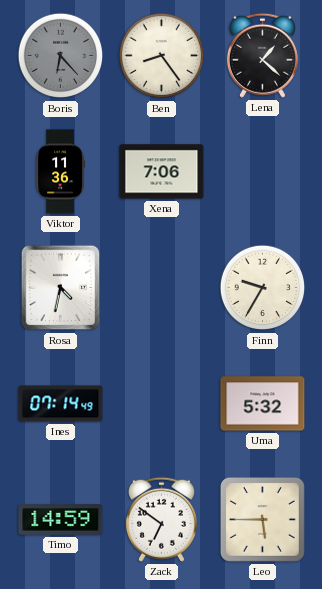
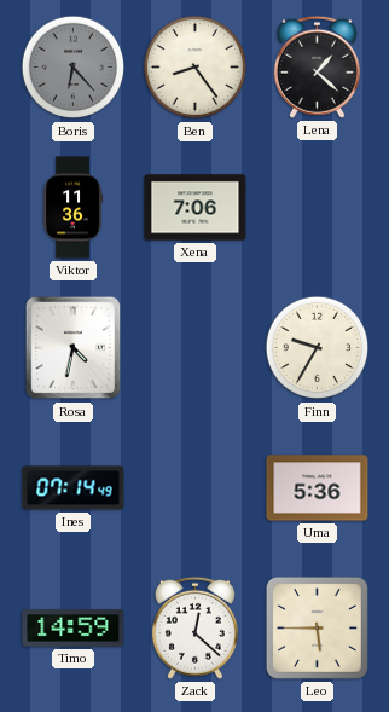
Uma: 5:32 -> 5:36
Zack: 6:51 -> 12:22
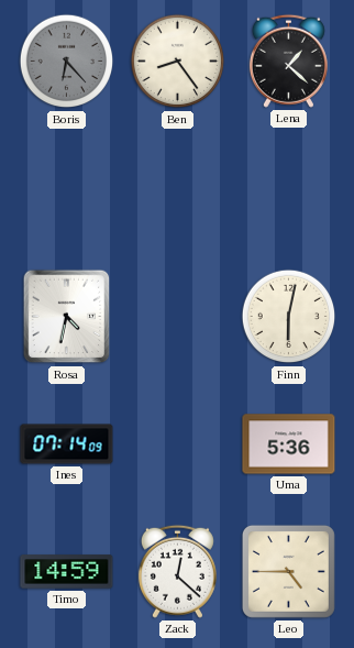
Viktor: 11:36 -> none
Xena: 7:06 -> none
Finn: 9:35 -> 6:02
Ines: 07:14:49 -> 07:14:09
Leo: 5:45 -> 4:45
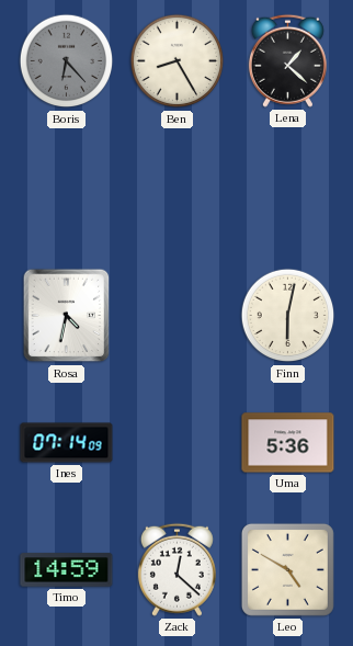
Ben: 8:24 -> 8:25
Leo: 4:45 -> 4:50
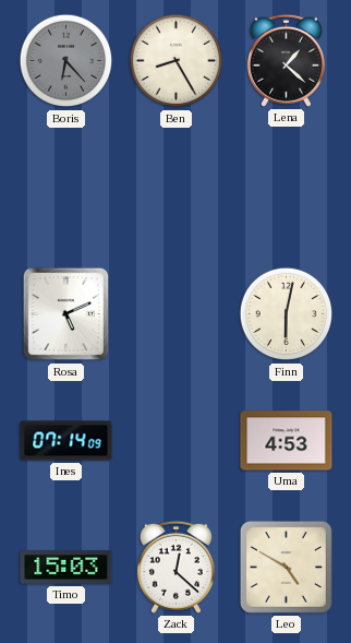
Rosa: 4:32 -> 5:11
Uma: 5:36 -> 4:53
Timo: 14:59 -> 15:03
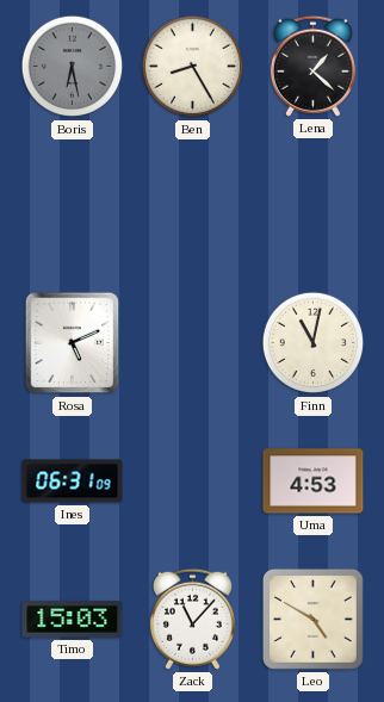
Boris: 6:23 -> 6:28
Finn: 6:02 -> 11:02
Ines: 07:14 -> 06:31
Zack: 12:22 -> 11:07
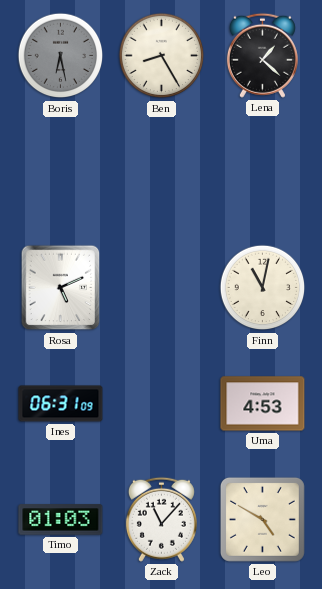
Timo: 15:03 -> 01:03
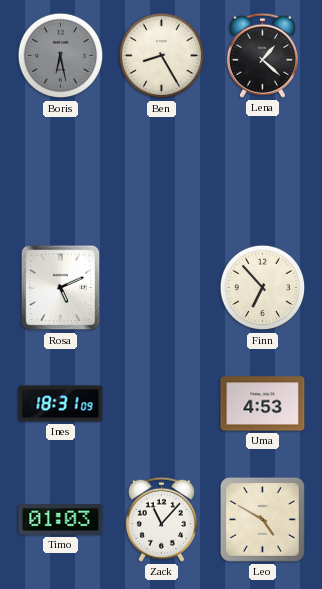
Finn: 11:02 -> 6:53
Ines: 06:31 -> 18:31
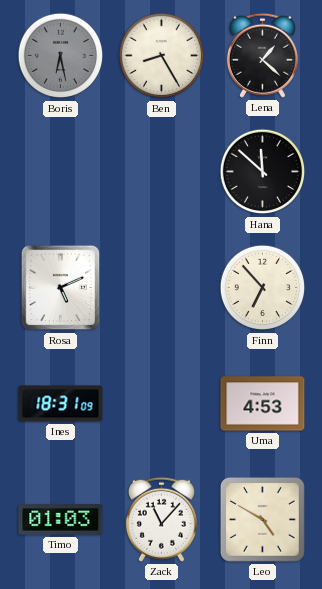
Hana: none -> 11:52
